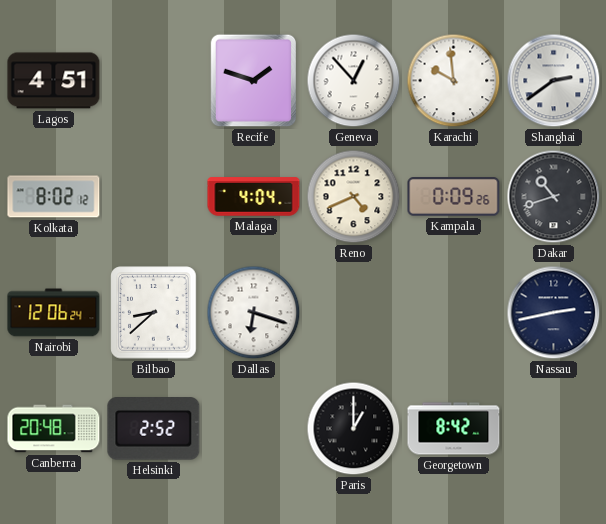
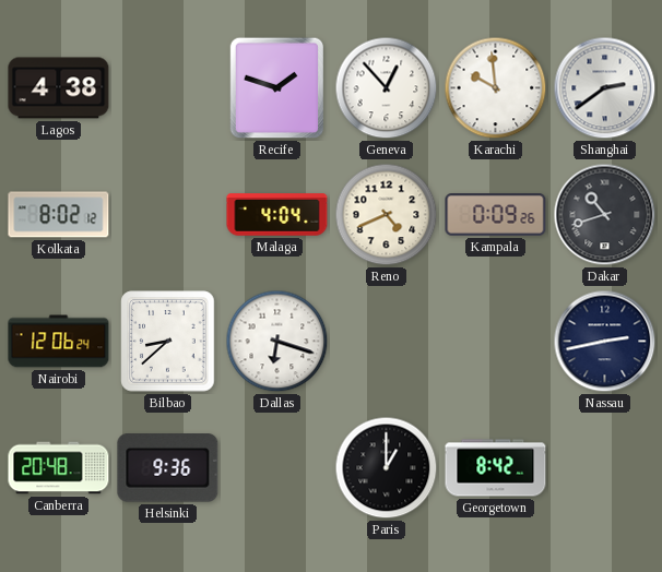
Lagos: 4:51 -> 4:38
Helsinki: 2:52 -> 9:36
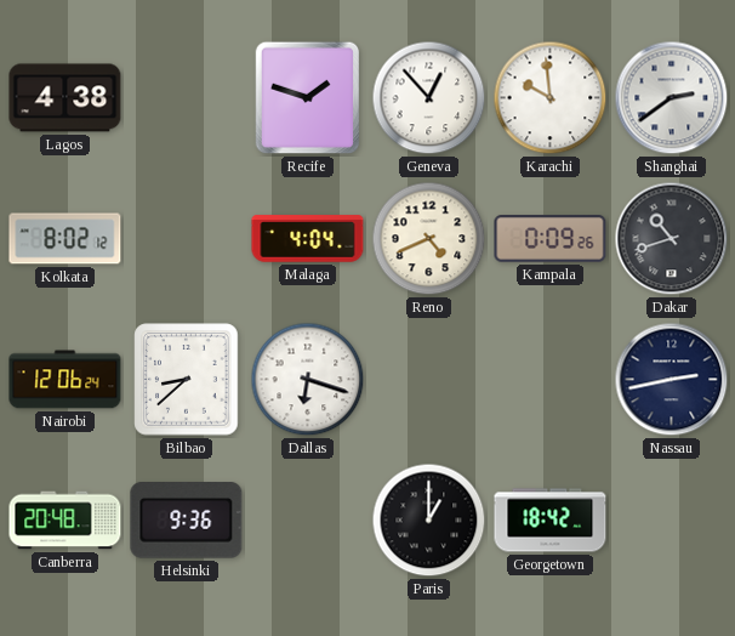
Georgetown: 8:42 -> 18:42
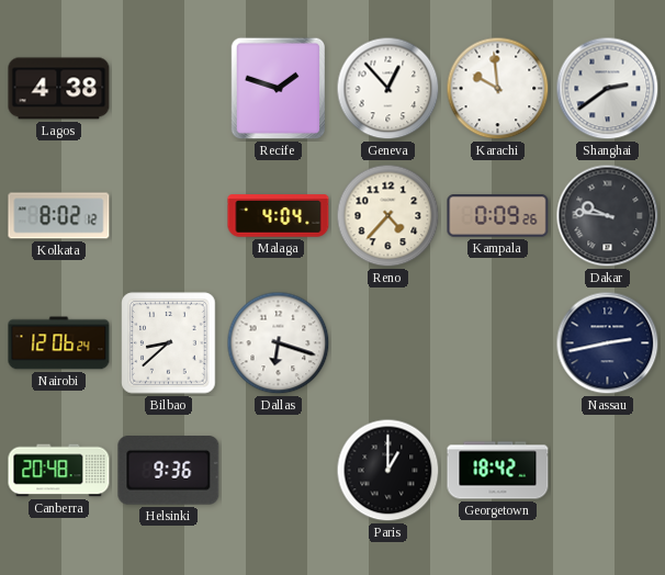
Reno: 4:41 -> 4:37
Dakar: 10:42 -> 9:46
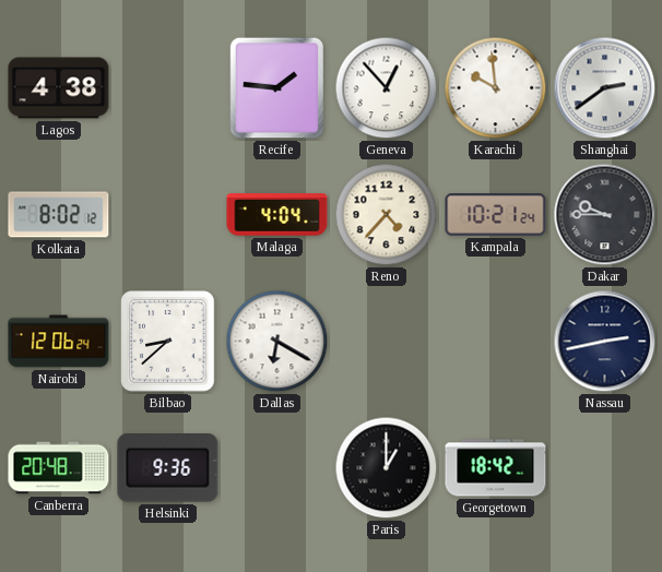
Recife: 1:48 -> 1:46
Kampala: 0:09 -> 10:21
Dakar: 9:46 -> 9:45
Dallas: 6:18 -> 6:20
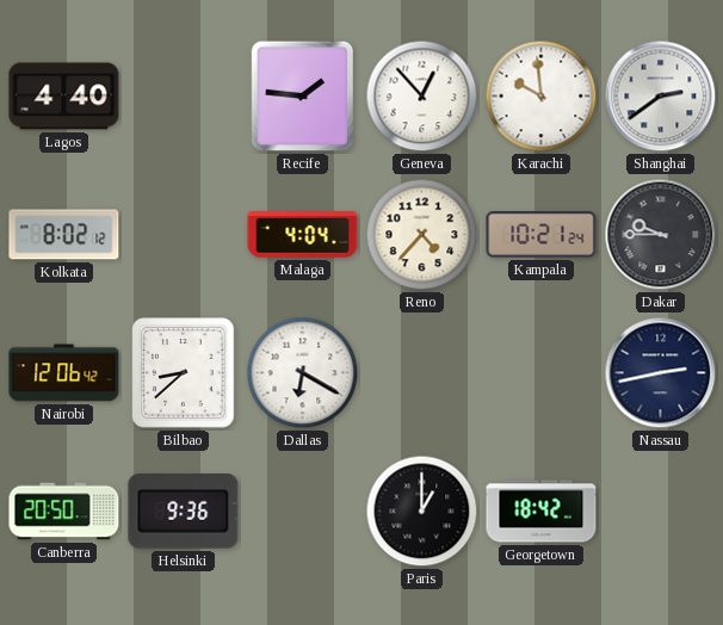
Lagos: 4:38 -> 4:40
Nairobi: 12:06:24 -> 12:06:42
Canberra: 20:48 -> 20:50
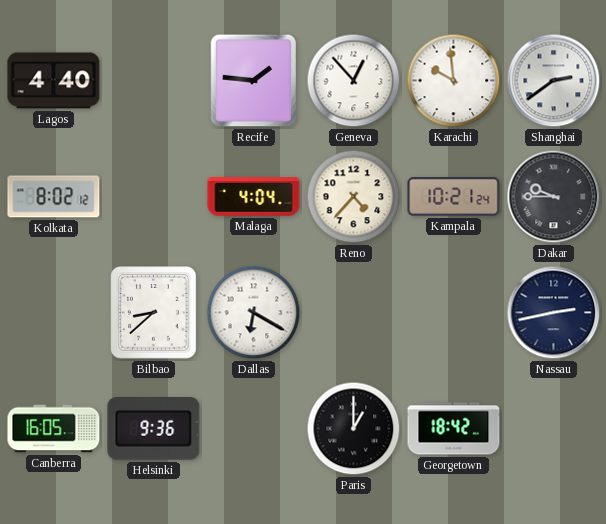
Nairobi: 12:06 -> none
Canberra: 20:50 -> 16:05
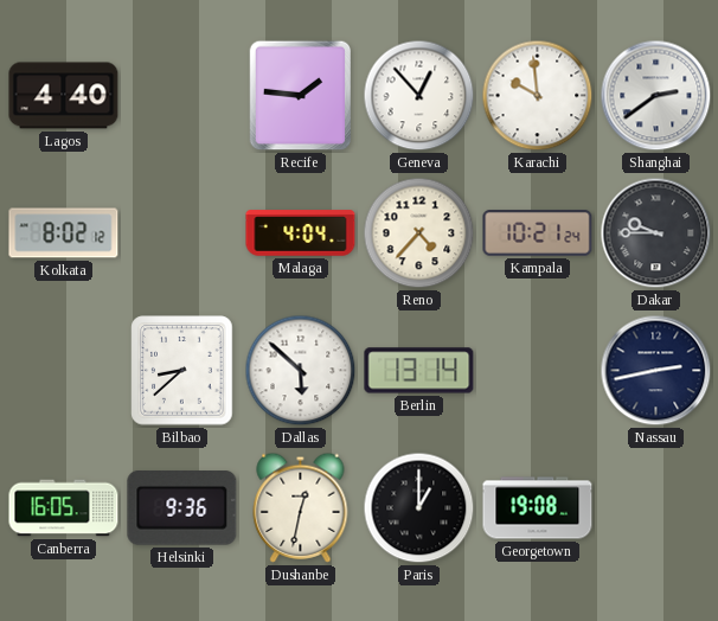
Dallas: 6:20 -> 5:52
Berlin: none -> 13:14
Dushanbe: none -> 12:32
Georgetown: 18:42 -> 19:08
